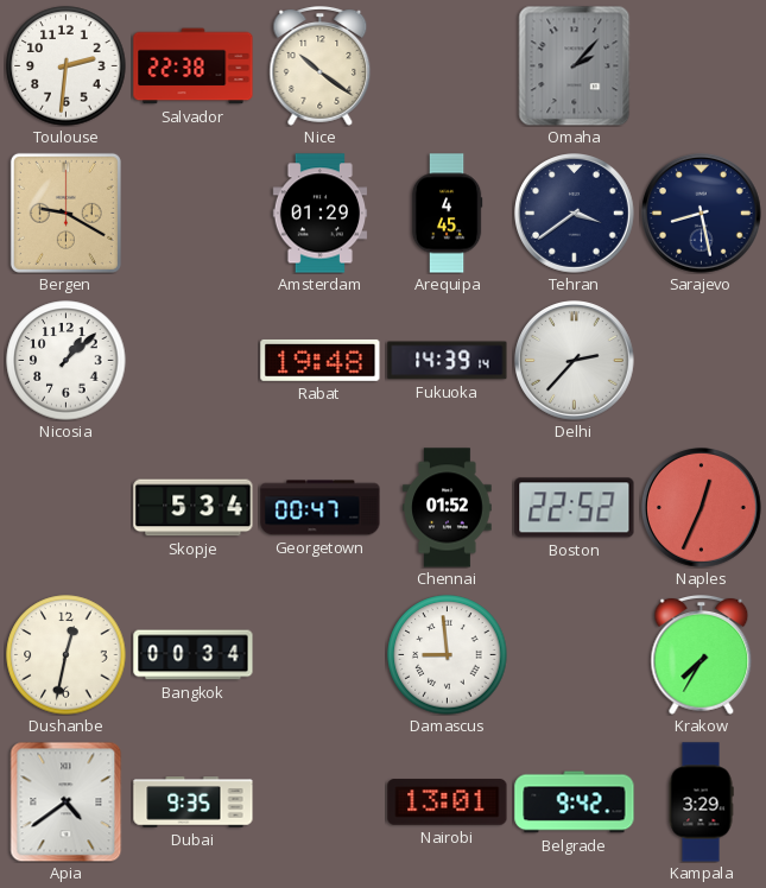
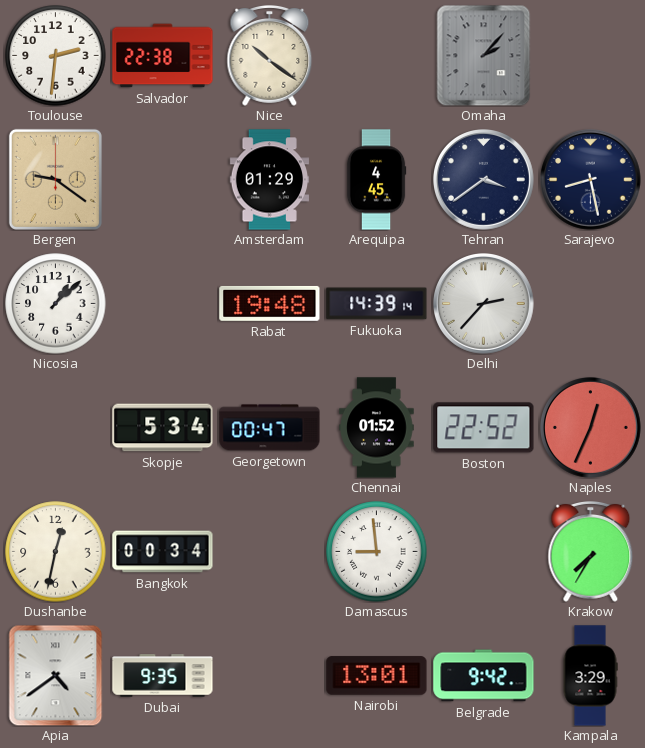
Bergen: 9:20 -> 9:21
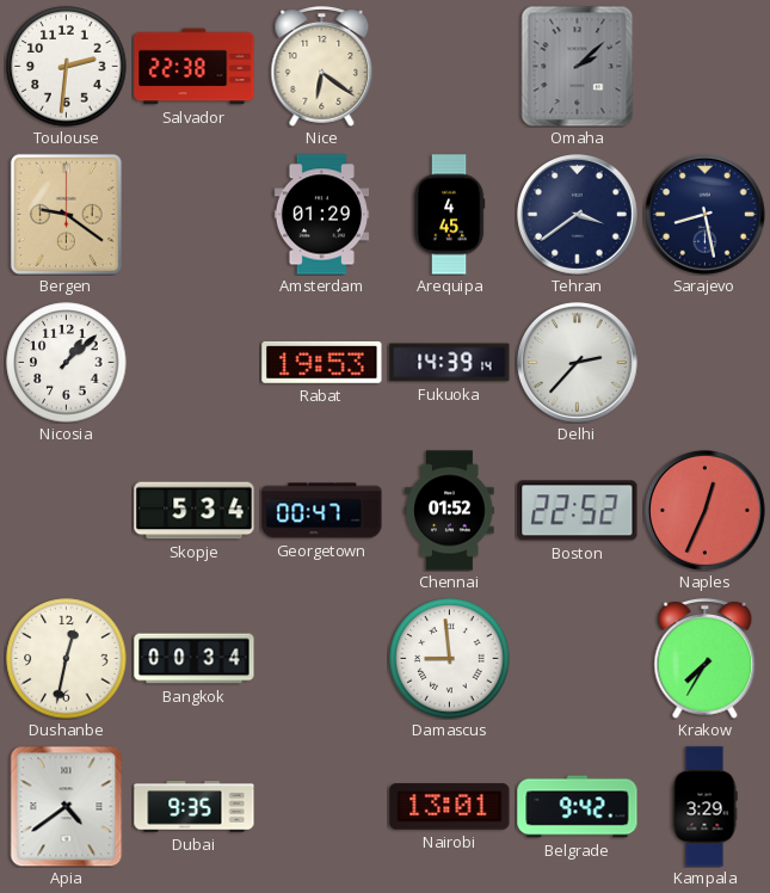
Nice: 10:21 -> 6:21
Omaha: 2:07 -> 2:08
Rabat: 19:48 -> 19:53
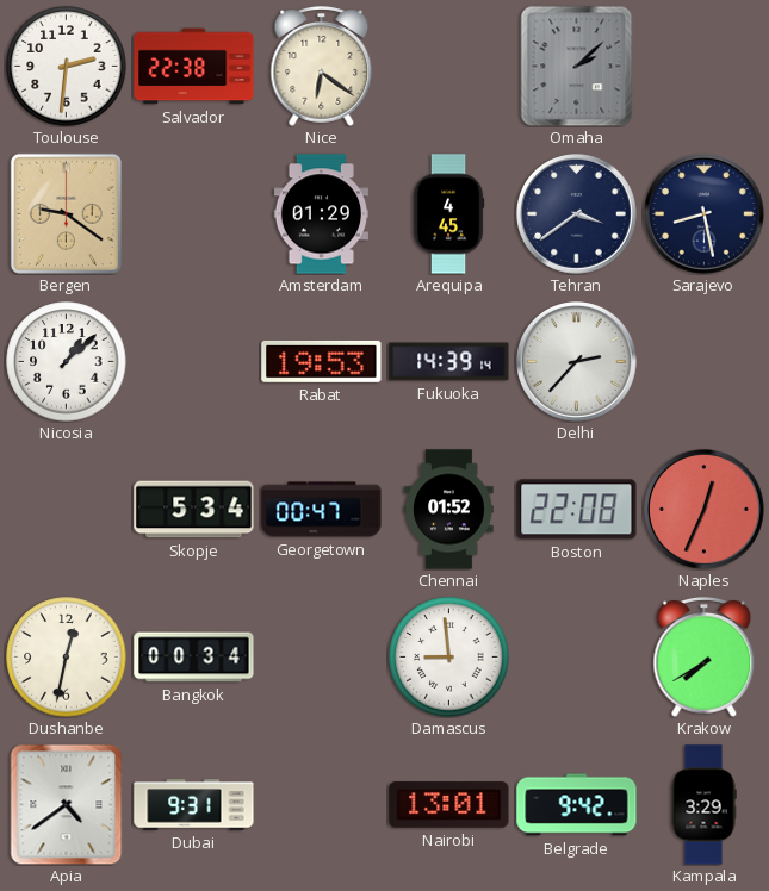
Boston: 22:52 -> 22:08
Krakow: 7:35 -> 7:40
Dubai: 9:35 -> 9:31
